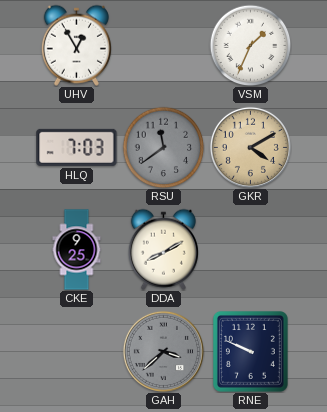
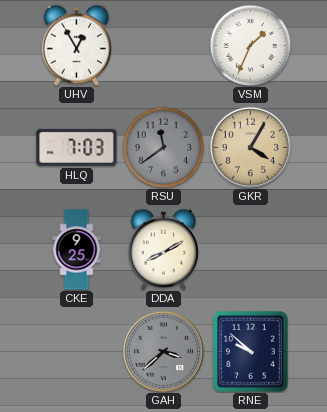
GKR: 4:10 -> 4:05
RNE: 9:49 -> 9:52
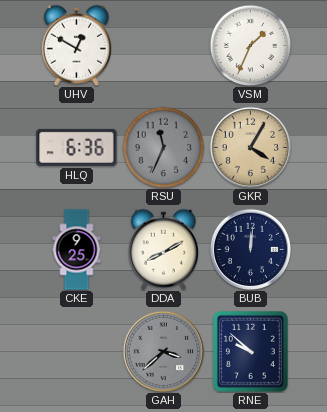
UHV: 12:55 -> 12:50
HLQ: 7:03 -> 6:36
RSU: 11:39 -> 11:34
BUB: none -> 12:01
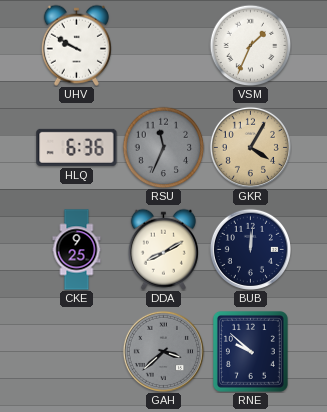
UHV: 12:50 -> 9:50
